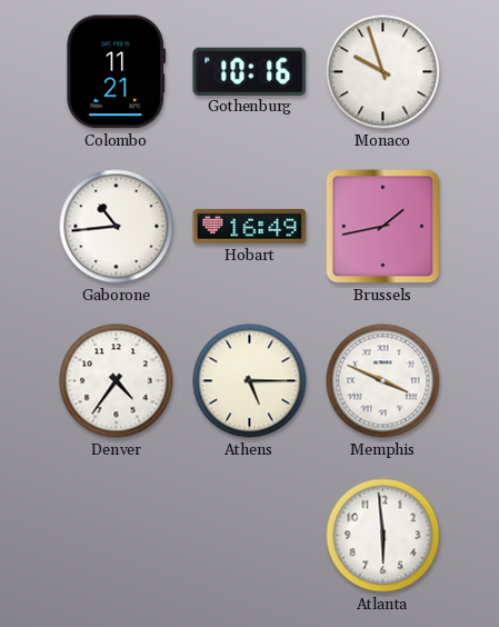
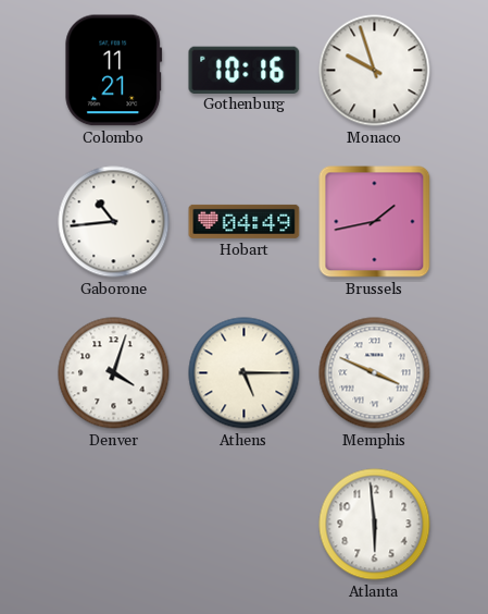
Hobart: 16:49 -> 04:49
Denver: 4:36 -> 4:03
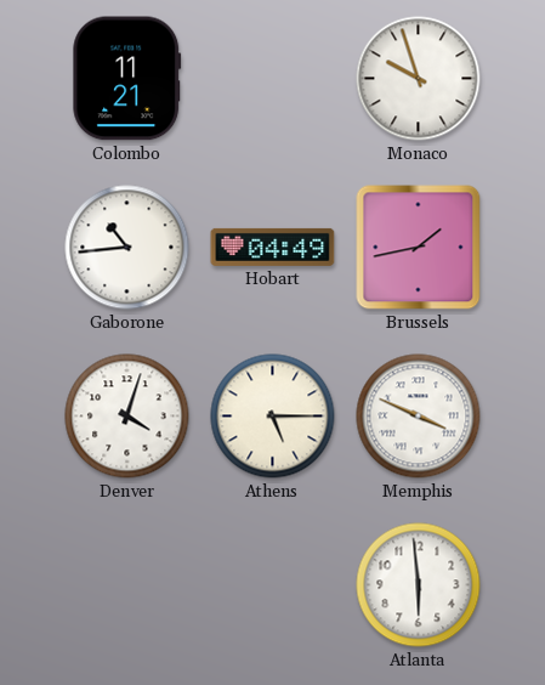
Gothenburg: 10:16 -> none
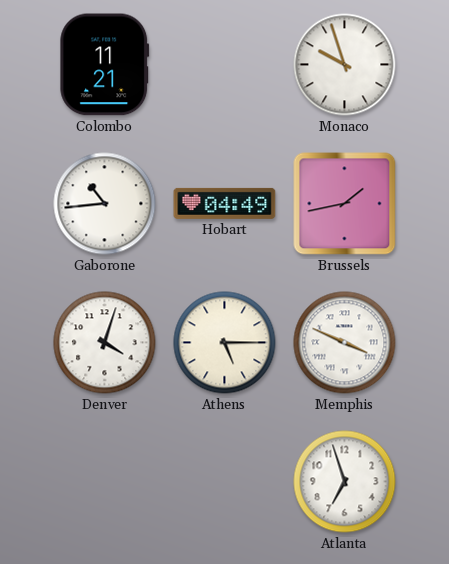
Atlanta: 5:59 -> 6:57
